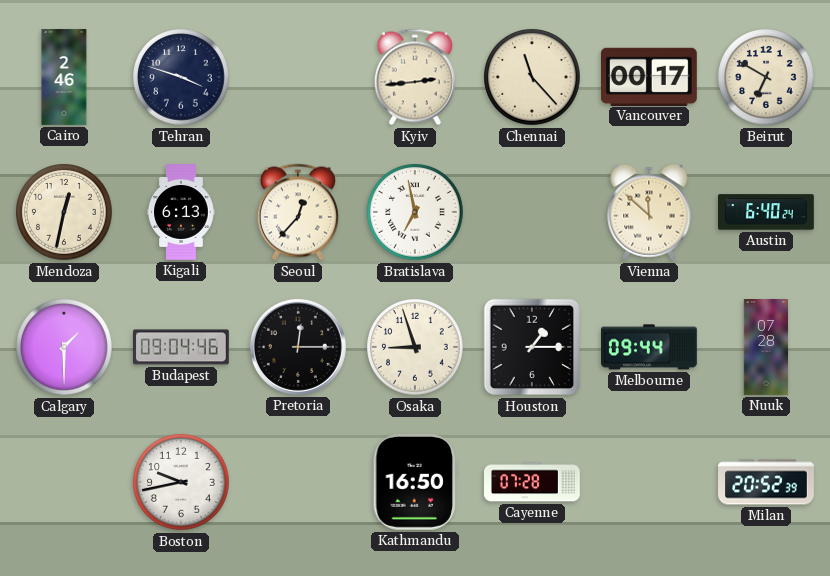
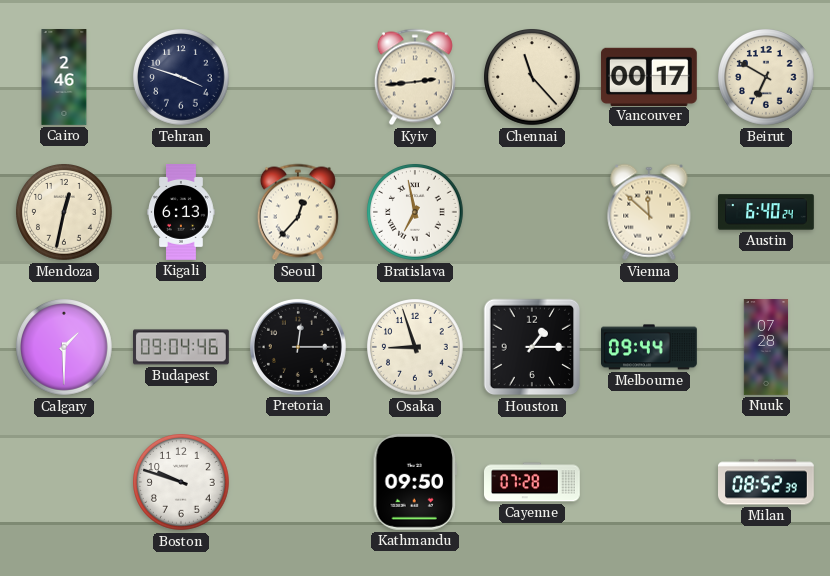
Boston: 9:43 -> 9:48
Kathmandu: 16:50 -> 09:50
Milan: 20:52 -> 08:52
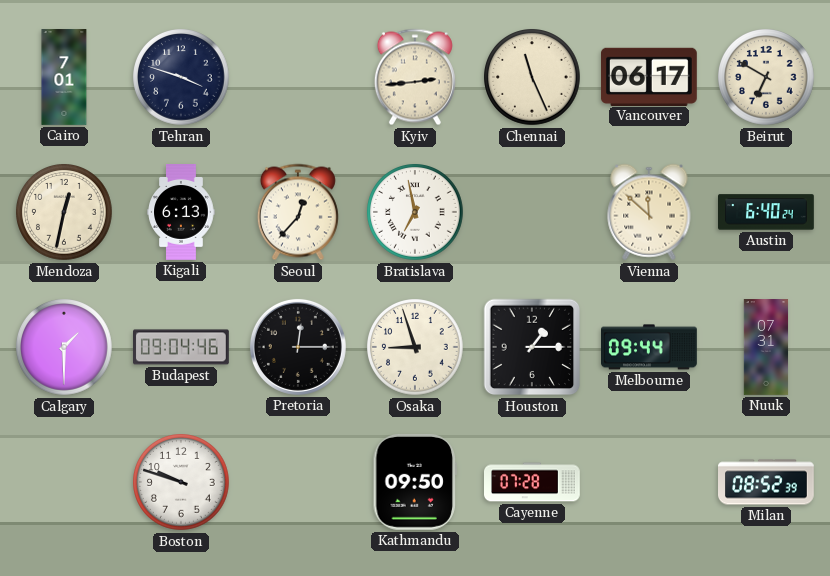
Cairo: 2:46 -> 7:01
Chennai: 11:23 -> 11:26
Vancouver: 00:17 -> 06:17
Nuuk: 07:28 -> 07:31
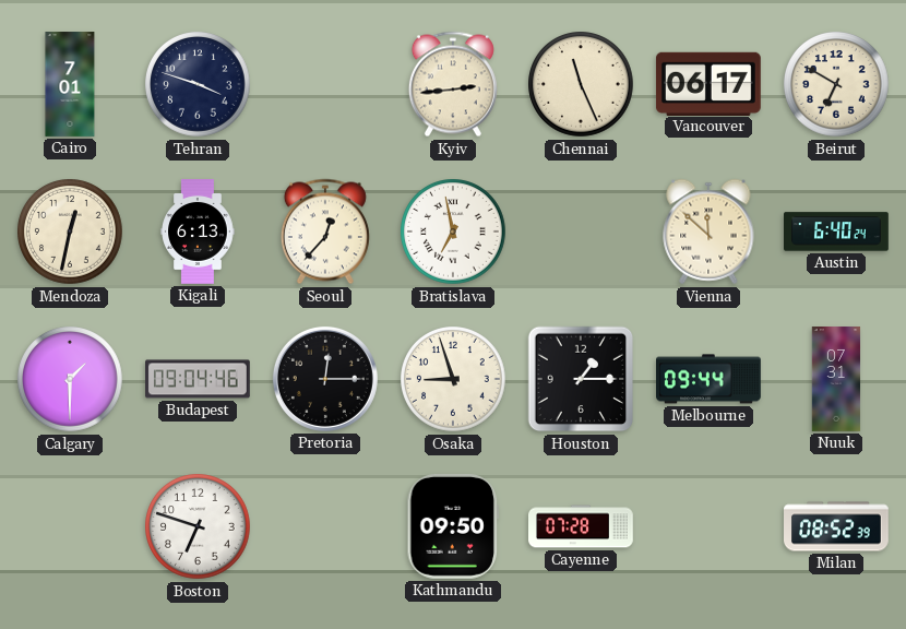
Boston: 9:48 -> 6:48
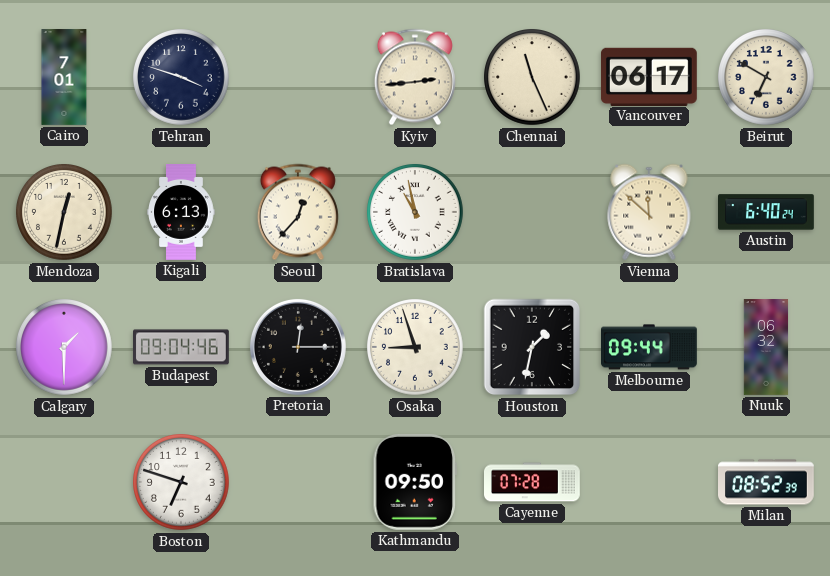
Bratislava: 6:58 -> 10:58
Houston: 1:15 -> 1:32
Nuuk: 07:31 -> 06:32
